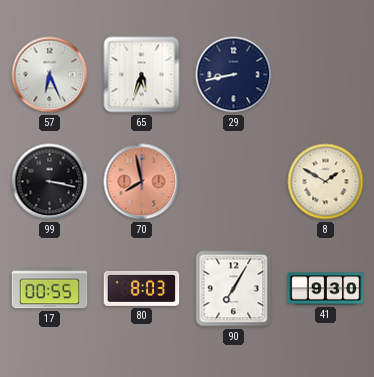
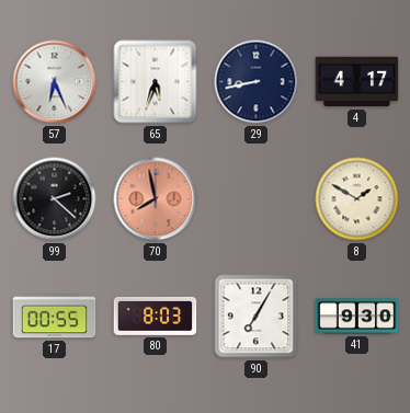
4: none -> 4:17
99: 3:17 -> 2:22
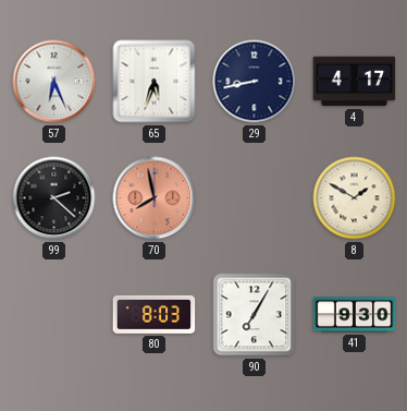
17: 00:55 -> none
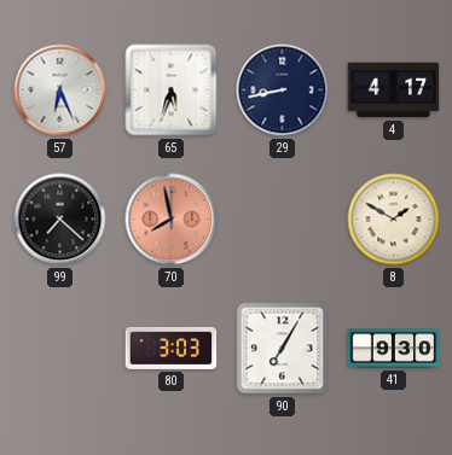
99: 2:22 -> 7:22
80: 8:03 -> 3:03
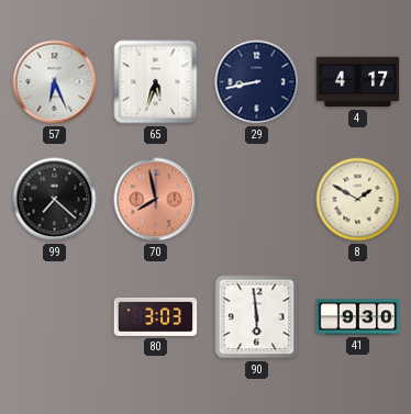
90: 7:05 -> 5:59
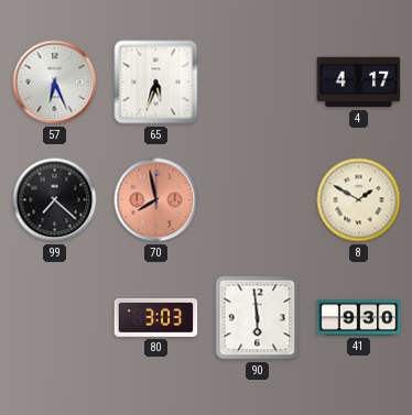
29: 8:43 -> none
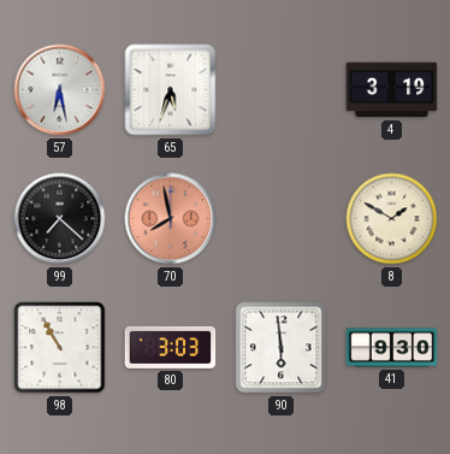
57: 6:26 -> 6:28
4: 4:17 -> 3:19
98: none -> 10:55
